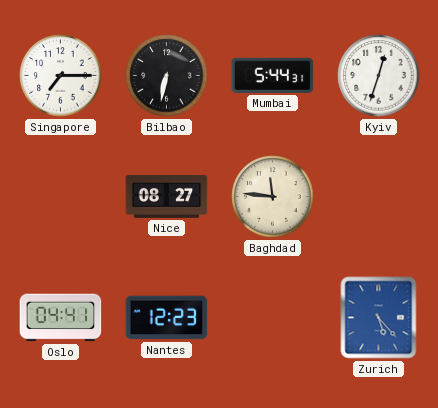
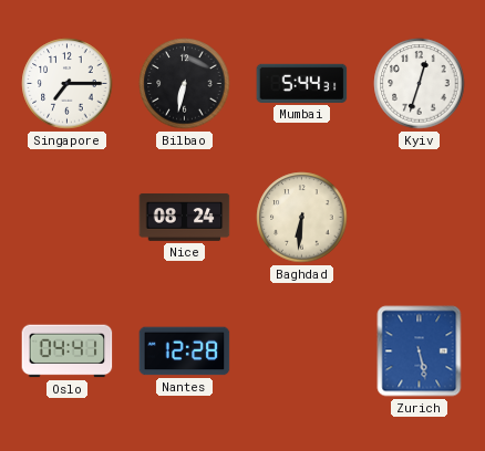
Nice: 08:27 -> 08:24
Baghdad: 11:46 -> 6:31
Nantes: 12:23 -> 12:28
Zurich: 5:23 -> 5:28
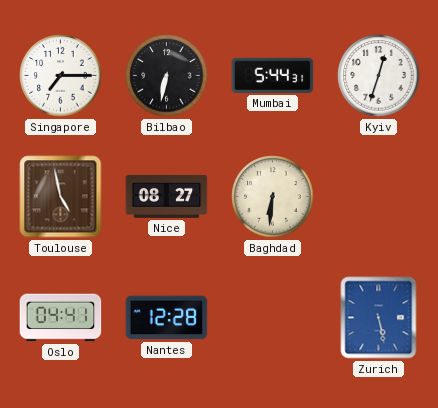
Toulouse: none -> 4:58
Nice: 08:24 -> 08:27
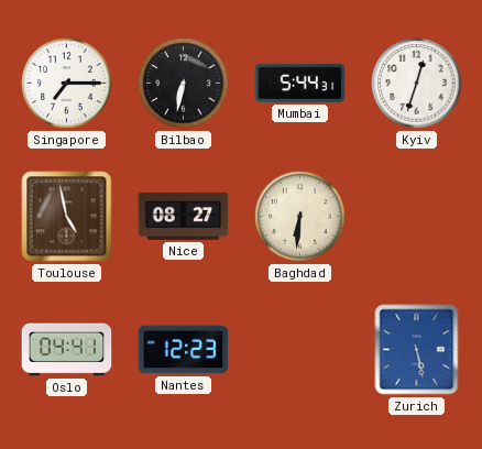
Nantes: 12:28 -> 12:23
